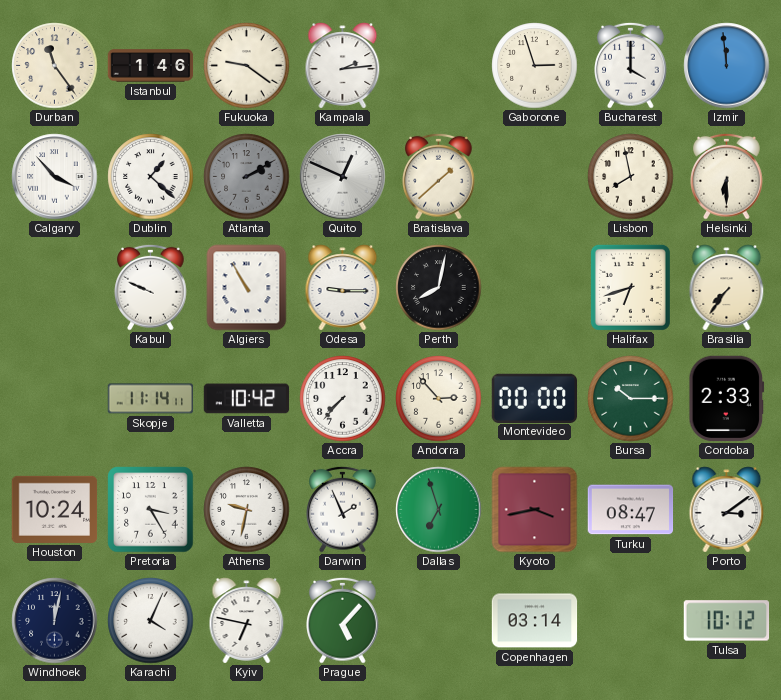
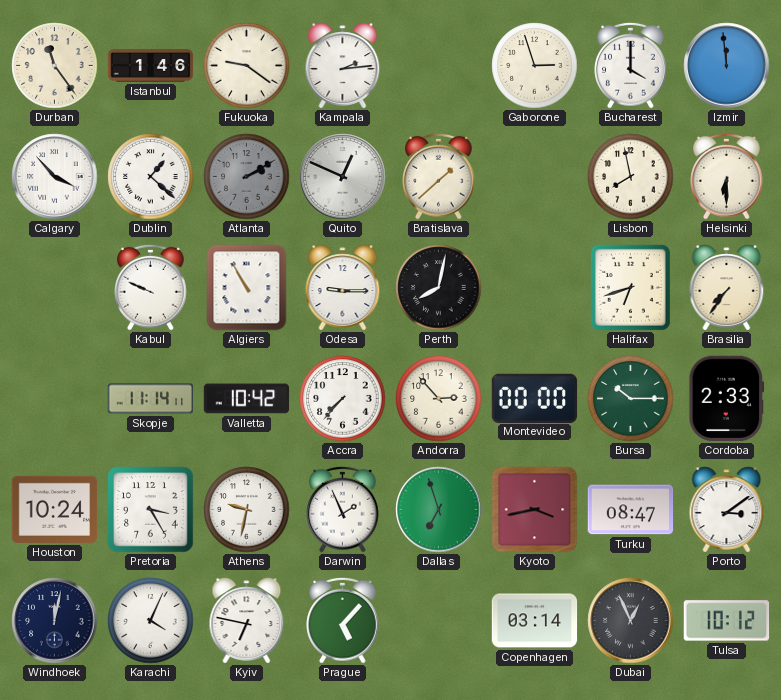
Dubai: none -> 12:56
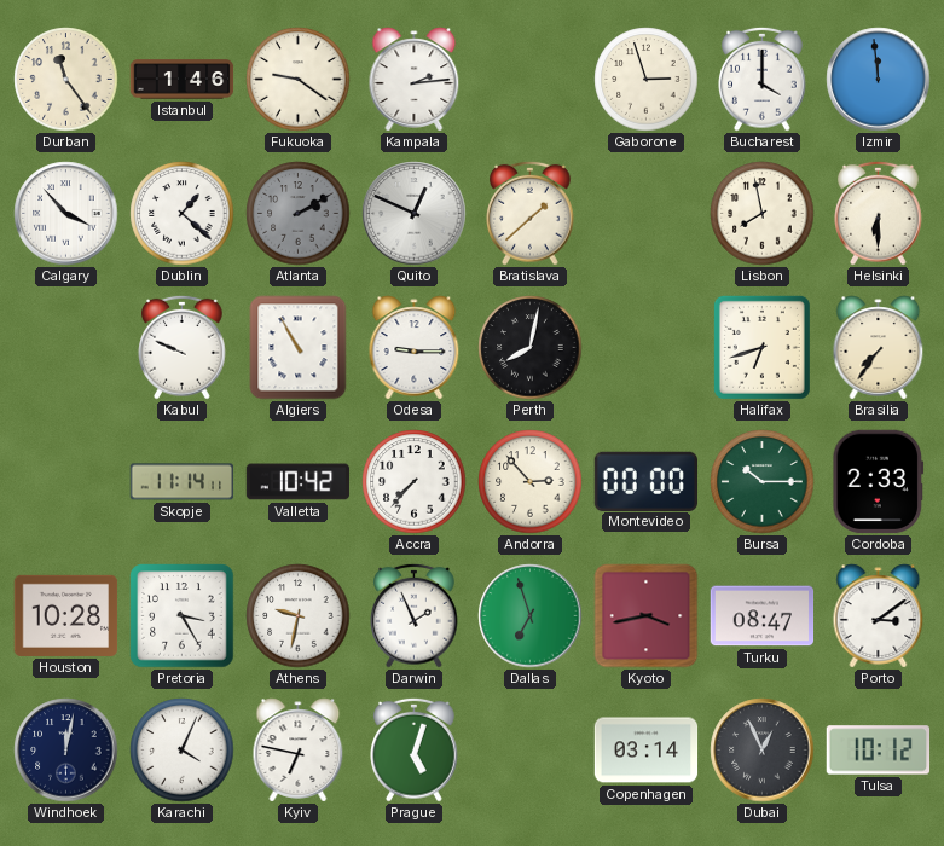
Houston: 10:24 -> 10:28
Prague: 5:07 -> 5:03
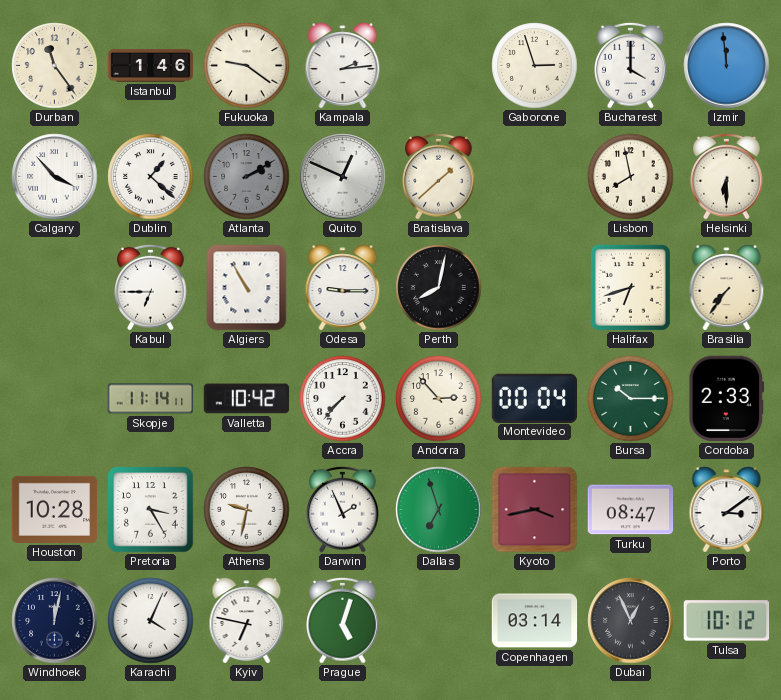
Kabul: 9:49 -> 6:45
Montevideo: 00:00 -> 00:04
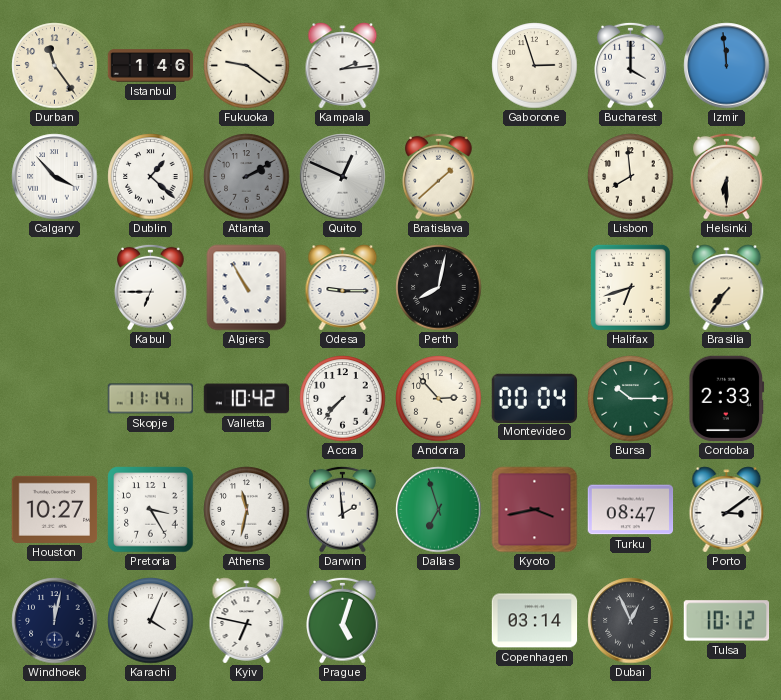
Lisbon: 7:58 -> 7:59
Houston: 10:28 -> 10:27
Athens: 9:32 -> 11:32
Darwin: 1:56 -> 1:59
